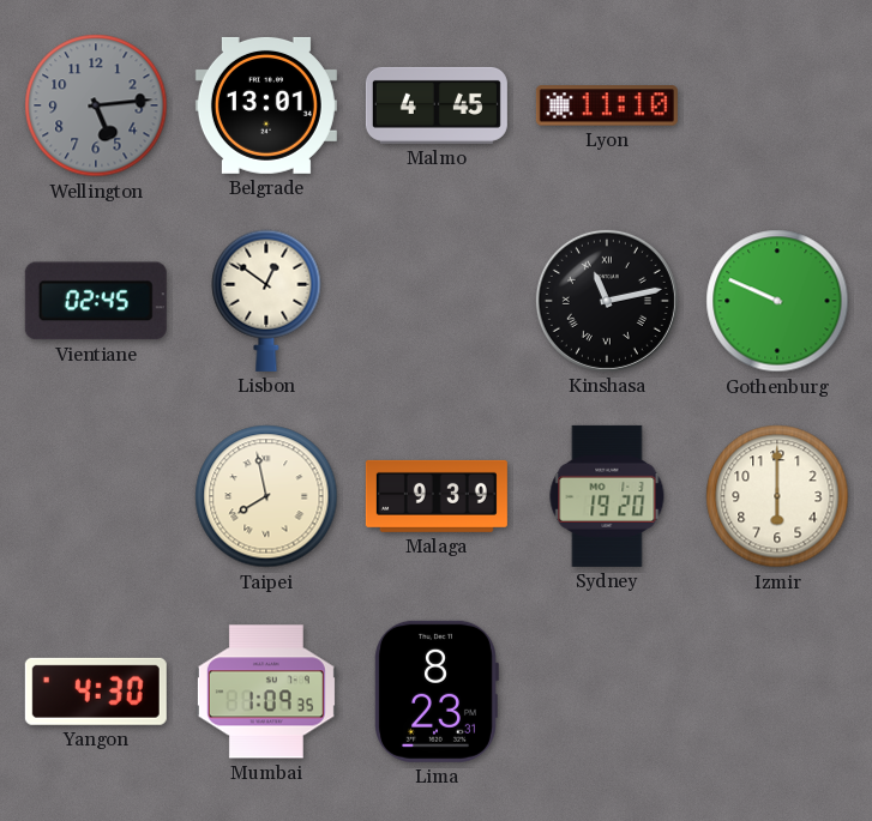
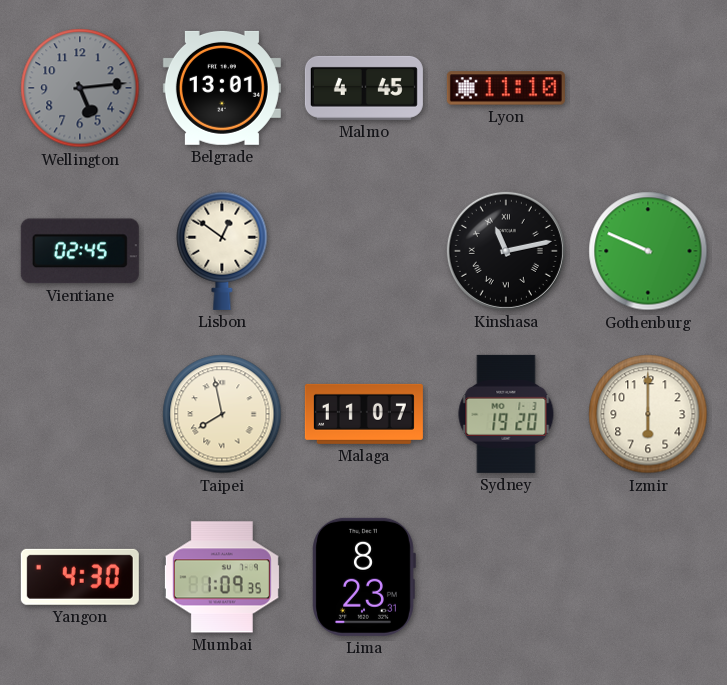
Malaga: 9:39 -> 11:07
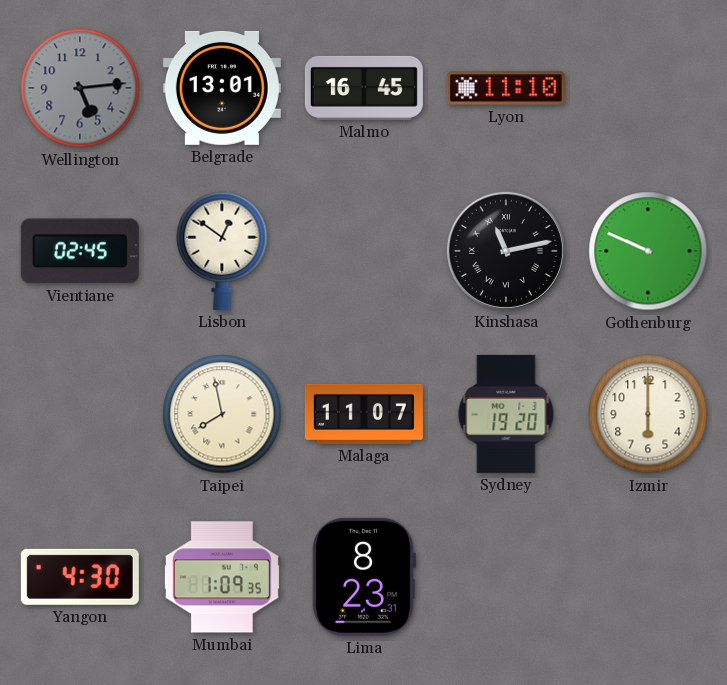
Malmo: 4:45 -> 16:45
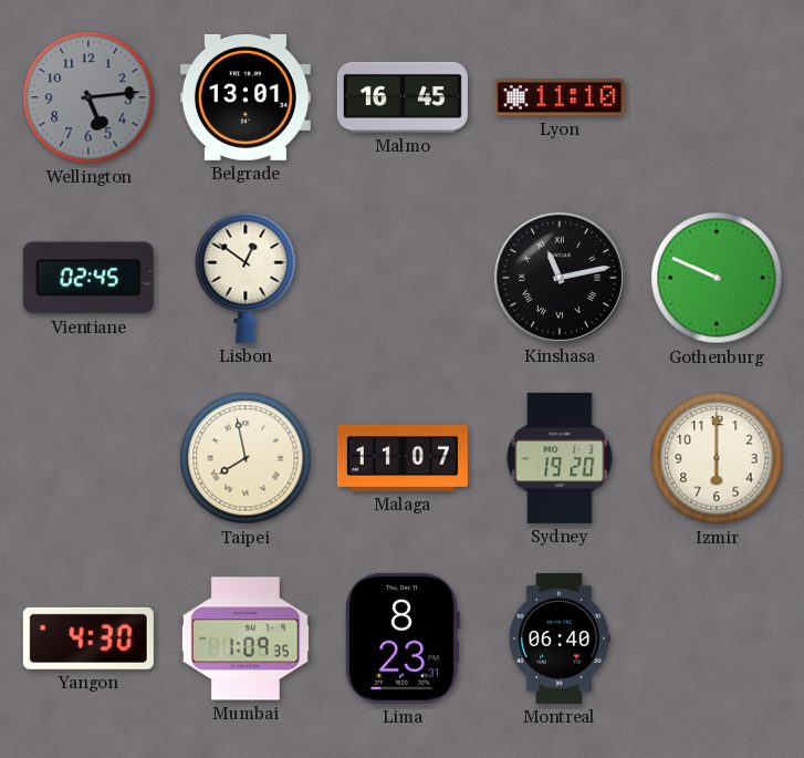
Montreal: none -> 06:40
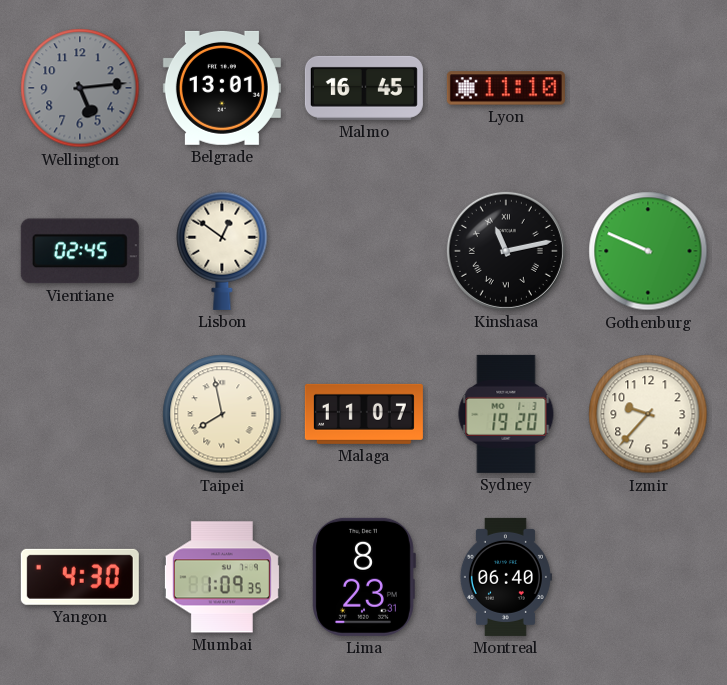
Izmir: 6:00 -> 9:37
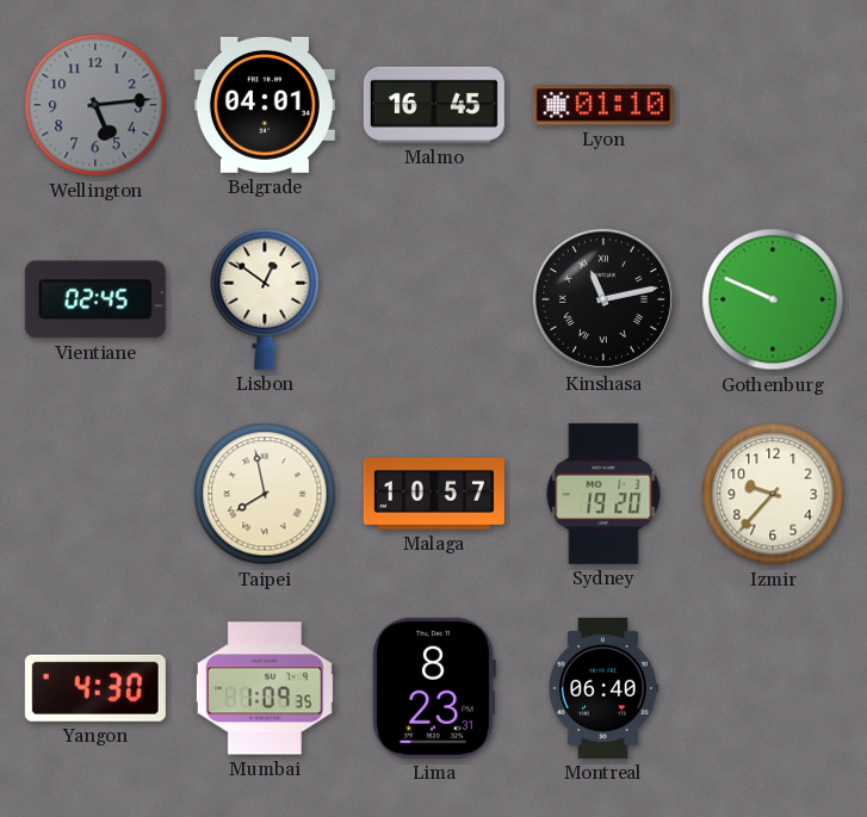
Belgrade: 13:01 -> 04:01
Lyon: 11:10 -> 01:10
Malaga: 11:07 -> 10:57
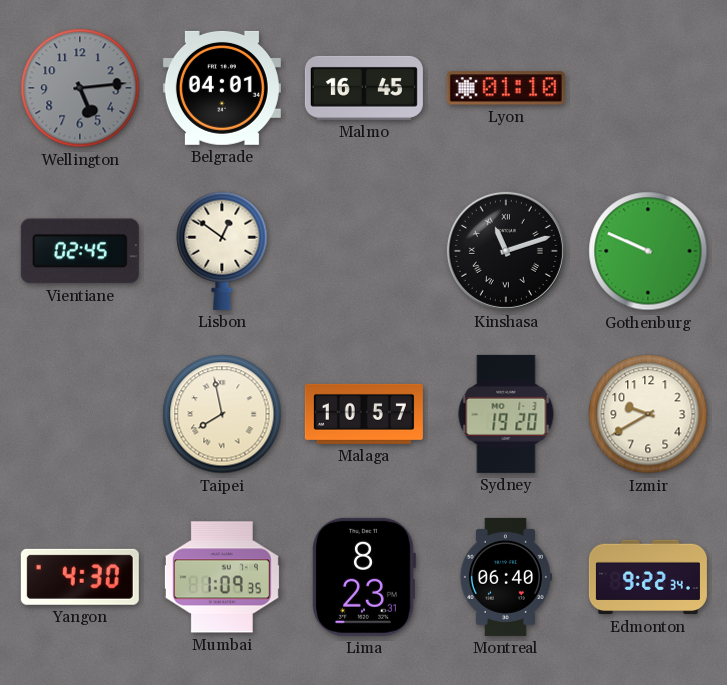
Kinshasa: 11:13 -> 11:12
Izmir: 9:37 -> 9:40
Edmonton: none -> 9:22
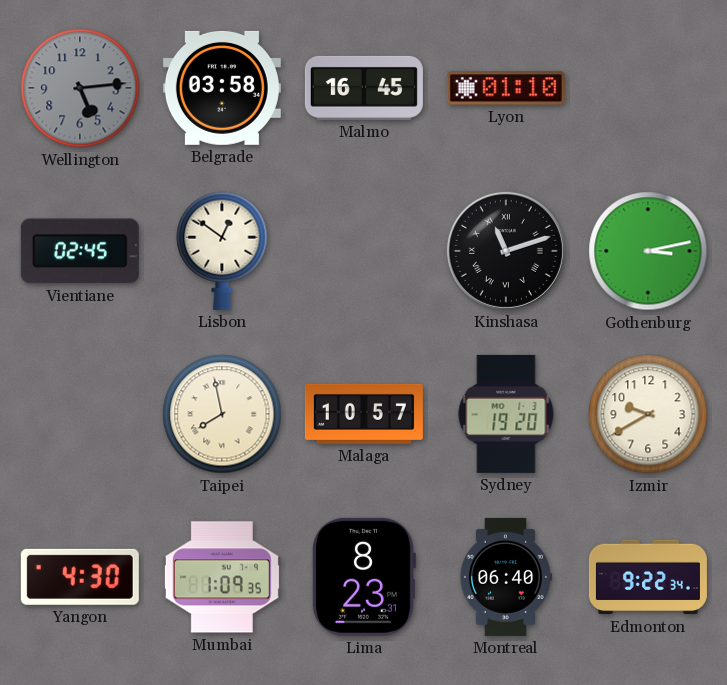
Belgrade: 04:01 -> 03:58
Gothenburg: 9:49 -> 3:13
